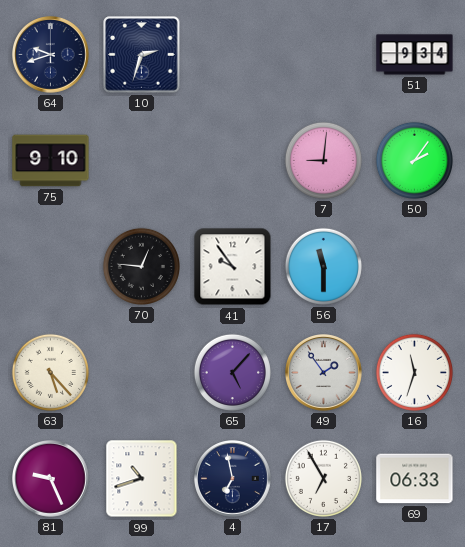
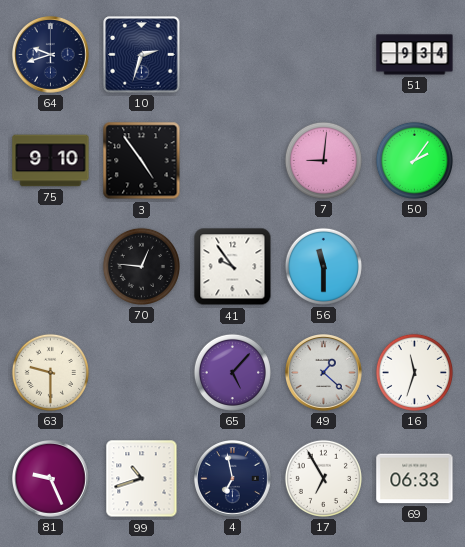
3: none -> 4:54
63: 5:23 -> 9:30
49: 1:54 -> 1:22
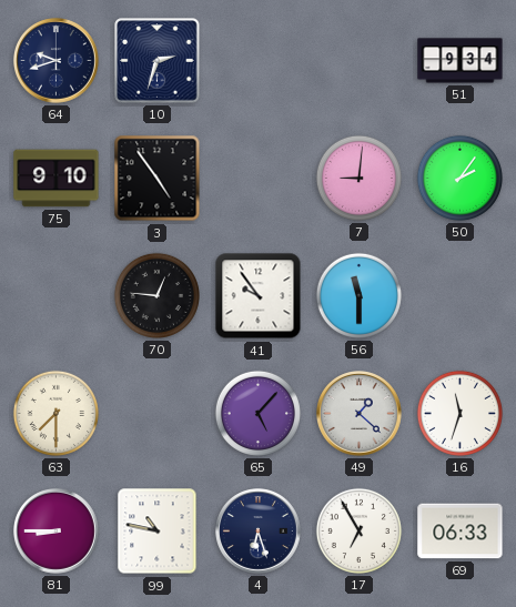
63: 9:30 -> 7:30
81: 9:26 -> 8:45
99: 10:42 -> 10:47
4: 6:58 -> 6:27
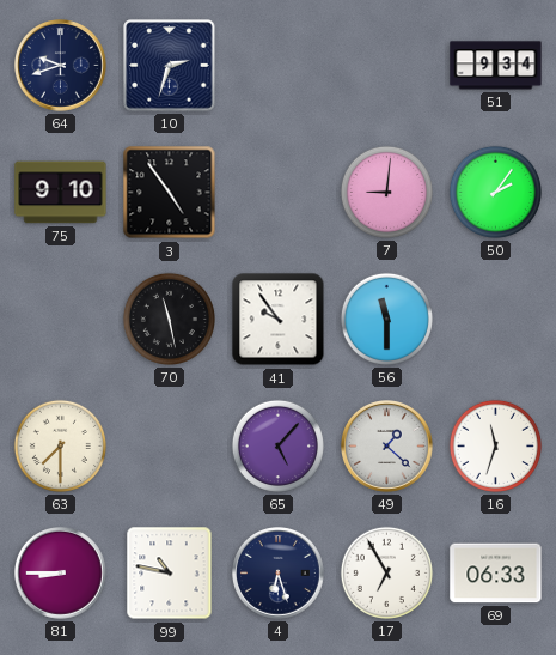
70: 12:46 -> 11:28
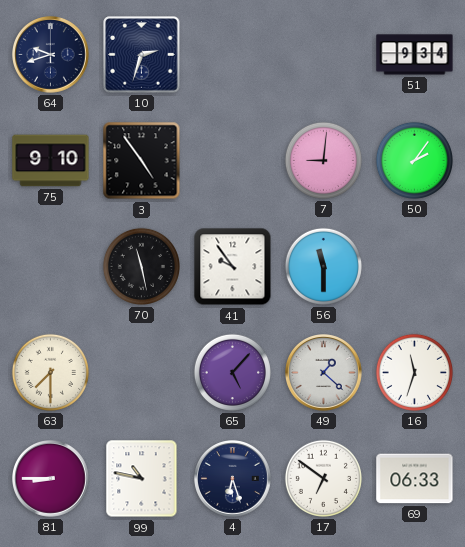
17: 6:55 -> 6:51
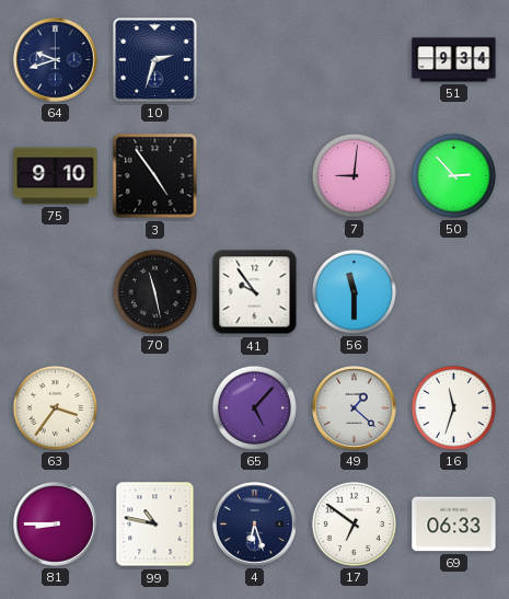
50: 2:06 -> 2:53
63: 7:30 -> 3:36
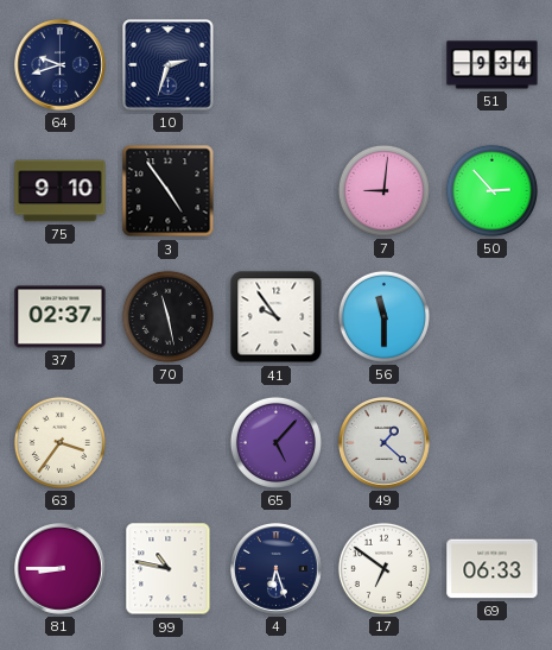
37: none -> 02:37
16: 11:33 -> none
